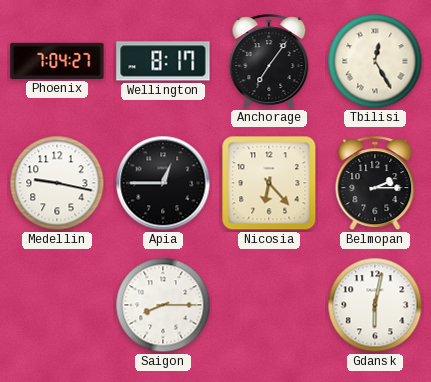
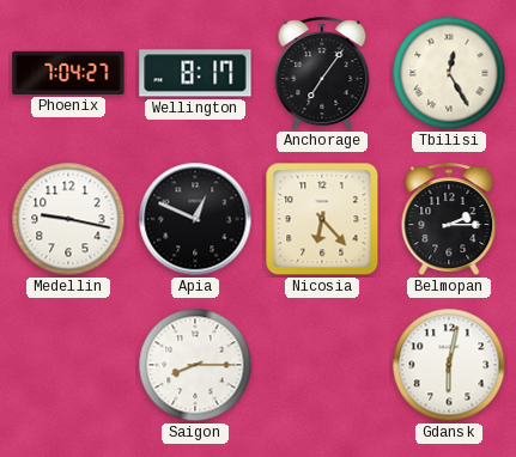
Apia: 12:45 -> 12:49
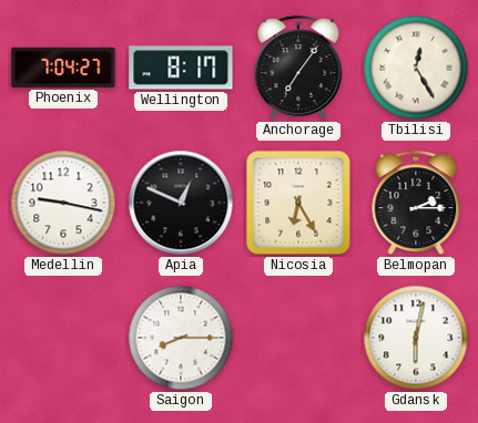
Nicosia: 6:23 -> 6:25
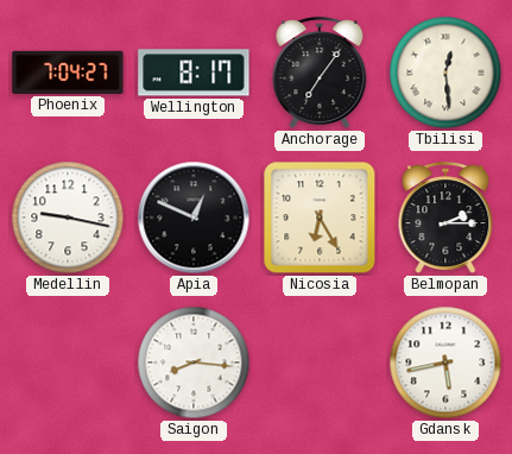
Tbilisi: 12:25 -> 12:29
Saigon: 8:15 -> 8:16
Gdansk: 6:02 -> 5:43
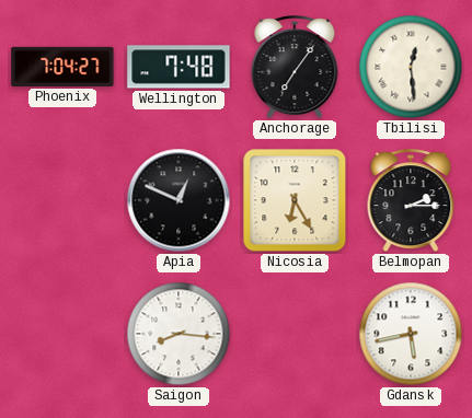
Wellington: 8:17 -> 7:48
Medellin: 9:17 -> none
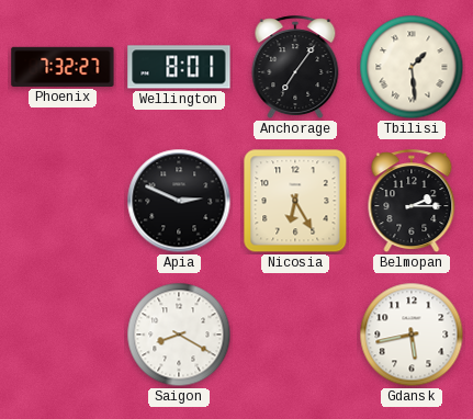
Phoenix: 7:04 -> 7:32
Wellington: 7:48 -> 8:01
Tbilisi: 12:29 -> 1:29
Apia: 12:49 -> 2:49
Saigon: 8:16 -> 8:20
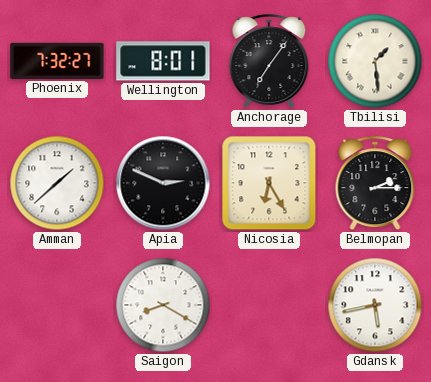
Amman: none -> 1:38
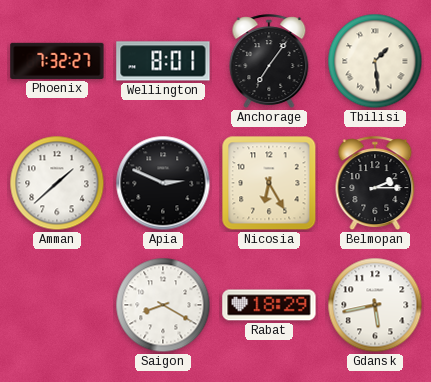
Rabat: none -> 18:29
